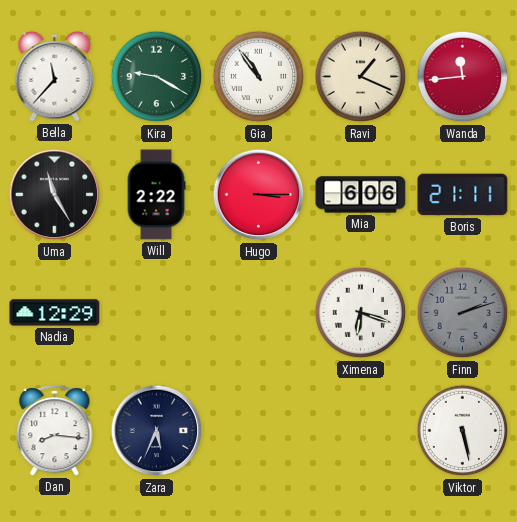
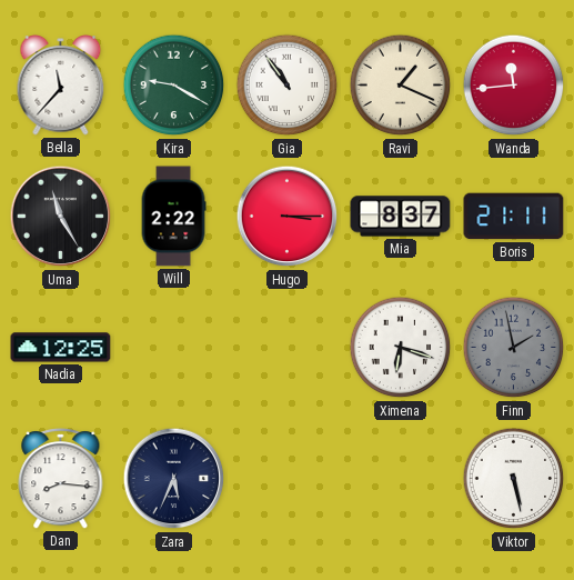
Mia: 6:06 -> 8:37
Nadia: 12:29 -> 12:25
Finn: 2:12 -> 1:58
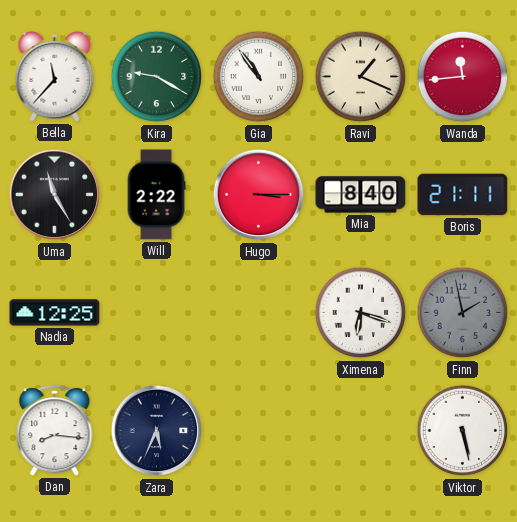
Mia: 8:37 -> 8:40
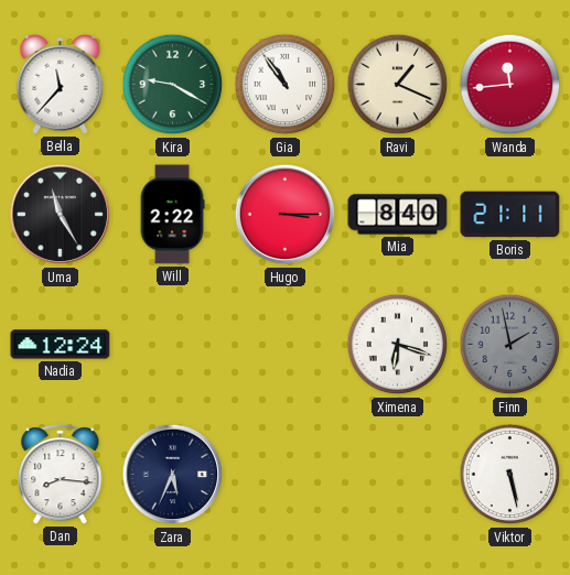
Nadia: 12:25 -> 12:24
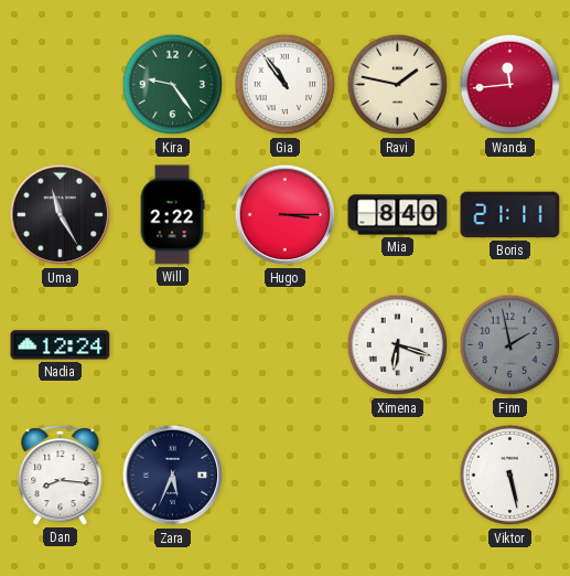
Bella: 11:37 -> none
Kira: 9:20 -> 9:24
Ravi: 1:19 -> 1:47
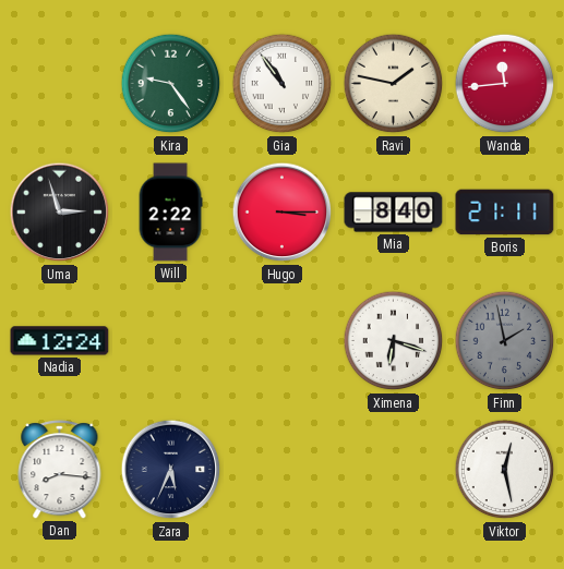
Uma: 11:25 -> 2:57
Viktor: 5:28 -> 12:28
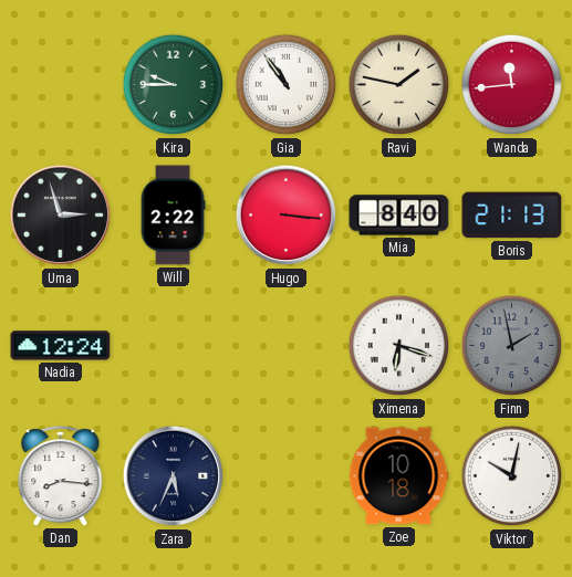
Kira: 9:24 -> 9:45
Hugo: 3:15 -> 3:16
Boris: 21:11 -> 21:13
Zoe: none -> 10:18
Viktor: 12:28 -> 10:02
